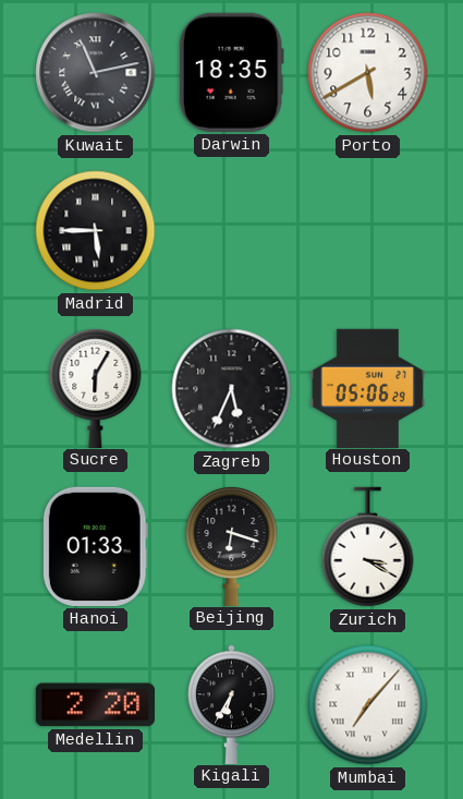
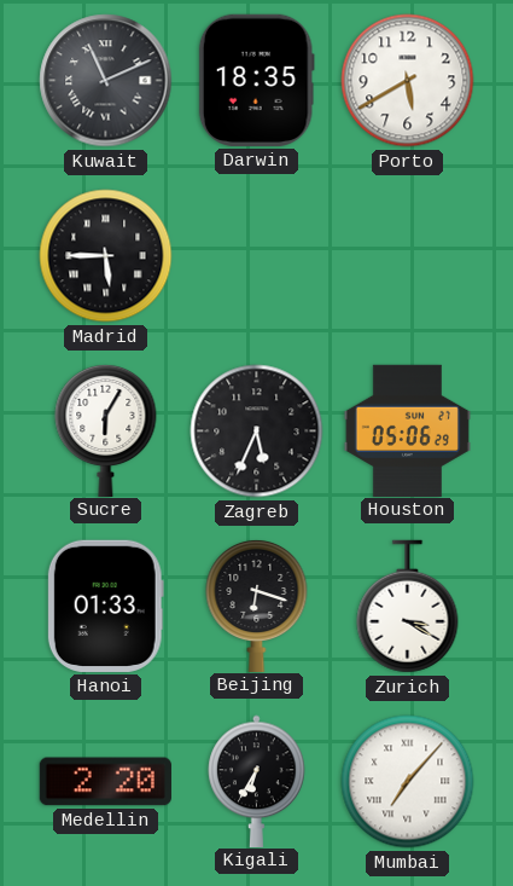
Kuwait: 11:13 -> 11:11
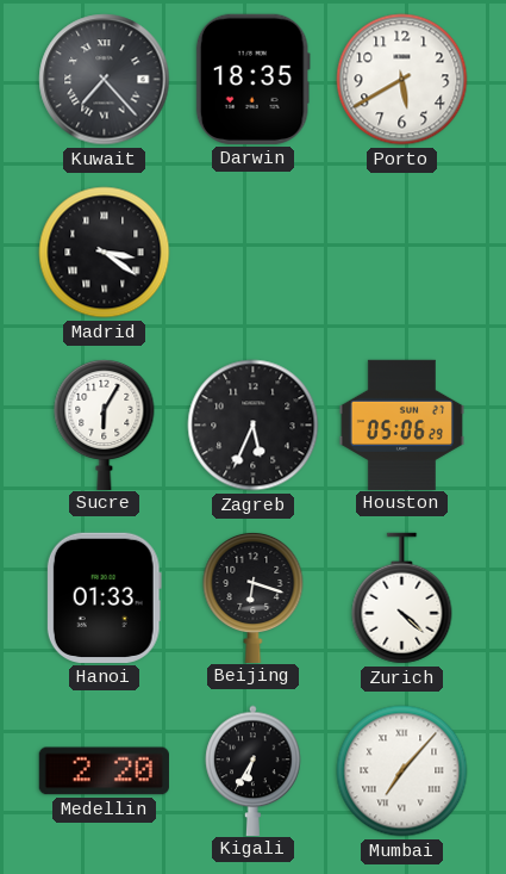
Kuwait: 11:11 -> 7:23
Madrid: 5:45 -> 3:21
Zurich: 3:20 -> 4:22
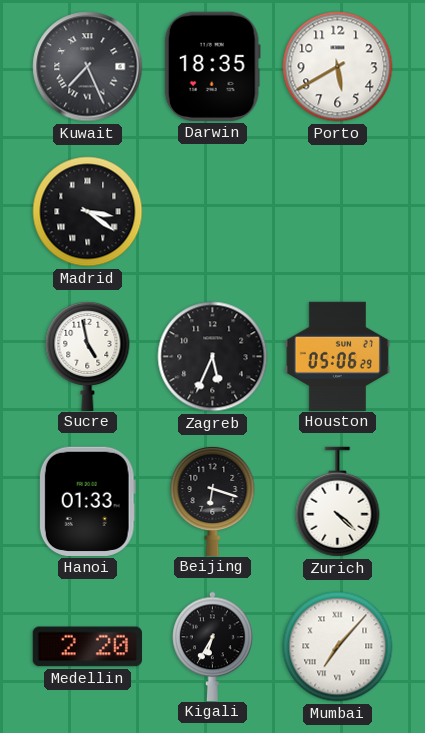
Kuwait: 7:23 -> 7:26
Sucre: 6:05 -> 4:58
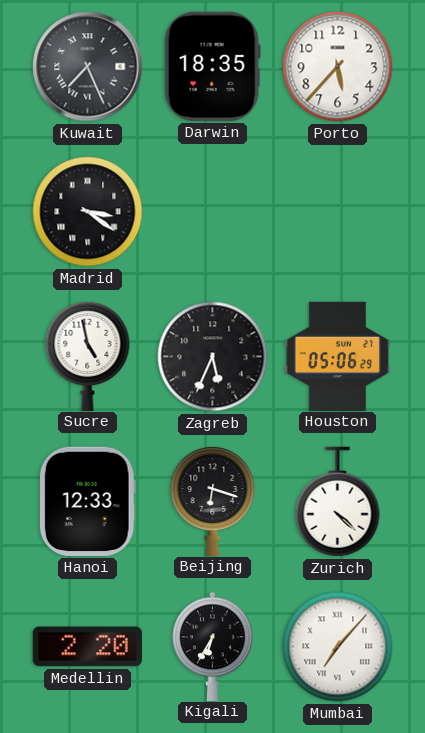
Porto: 5:40 -> 5:37
Hanoi: 01:33 -> 12:33
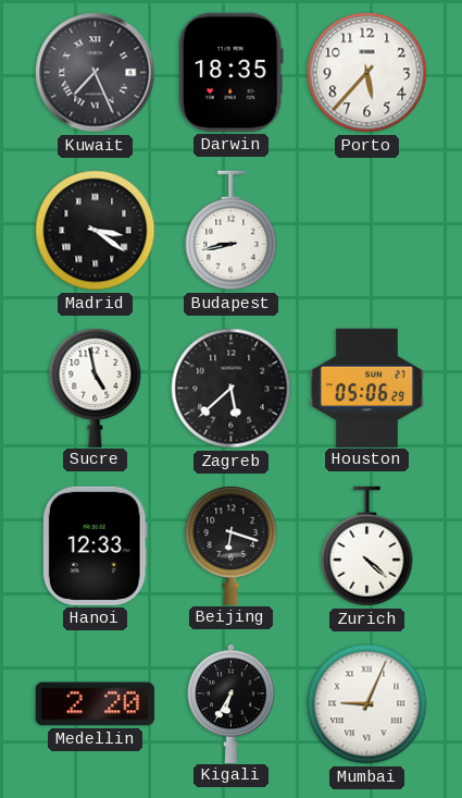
Budapest: none -> 8:43
Zagreb: 5:34 -> 5:38
Mumbai: 7:07 -> 9:04
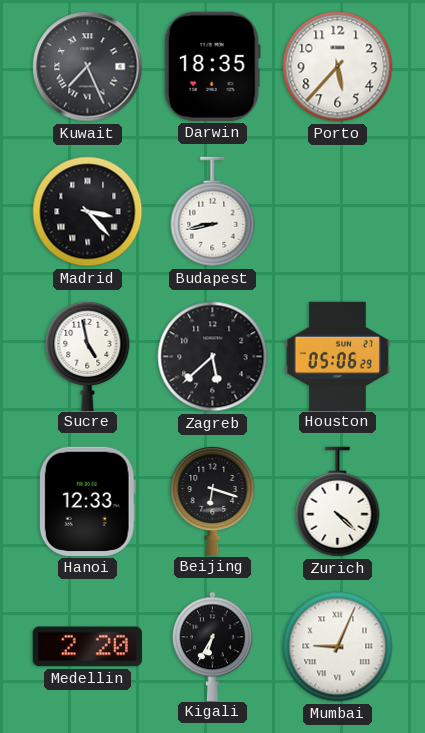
Madrid: 3:21 -> 3:23
